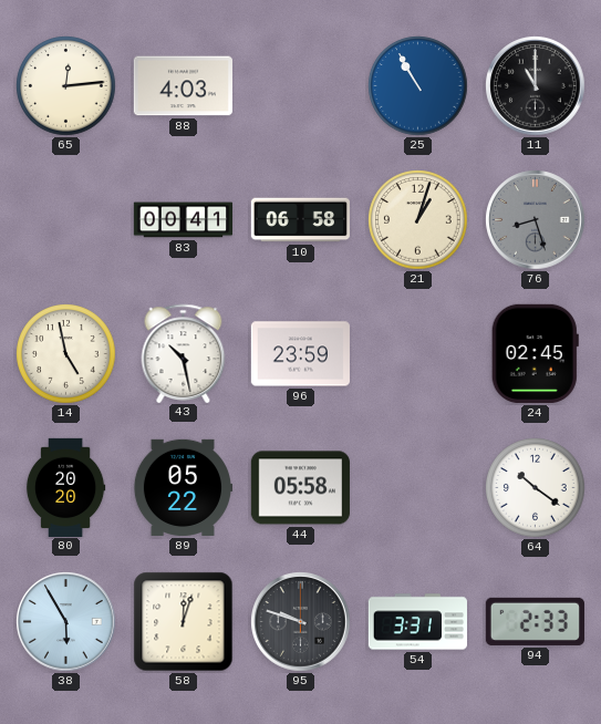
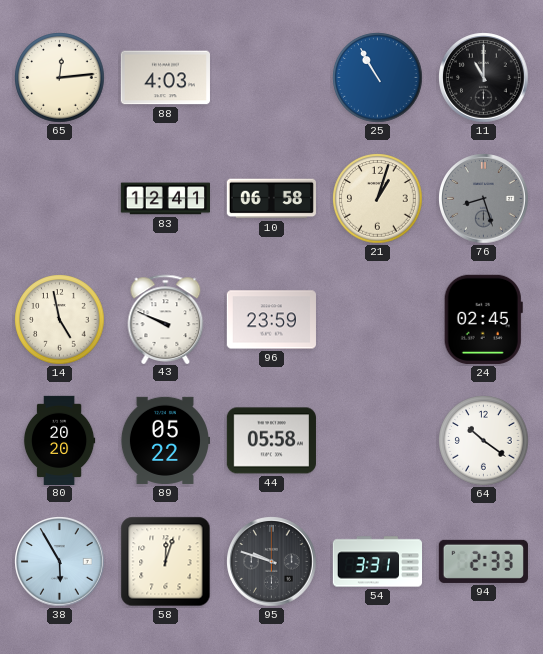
83: 00:41 -> 12:41
43: 10:28 -> 9:49
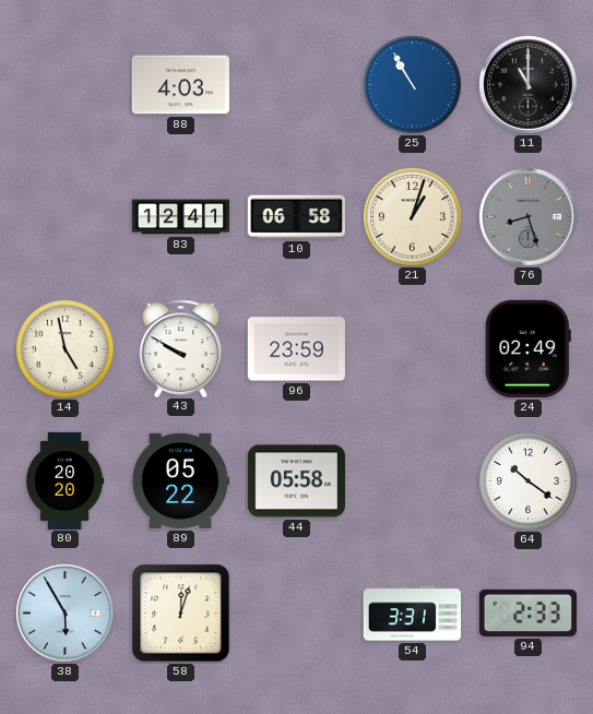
65: 12:14 -> none
43: 9:49 -> 9:50
24: 02:45 -> 02:49
95: 9:48 -> none
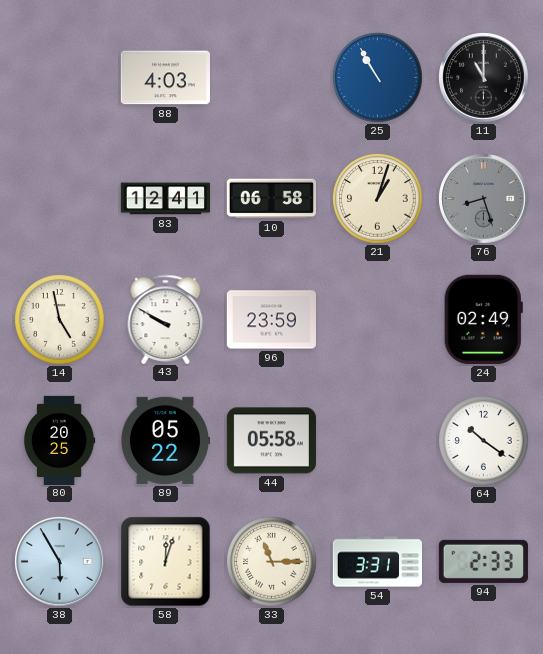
80: 20:20 -> 20:25
33: none -> 11:15
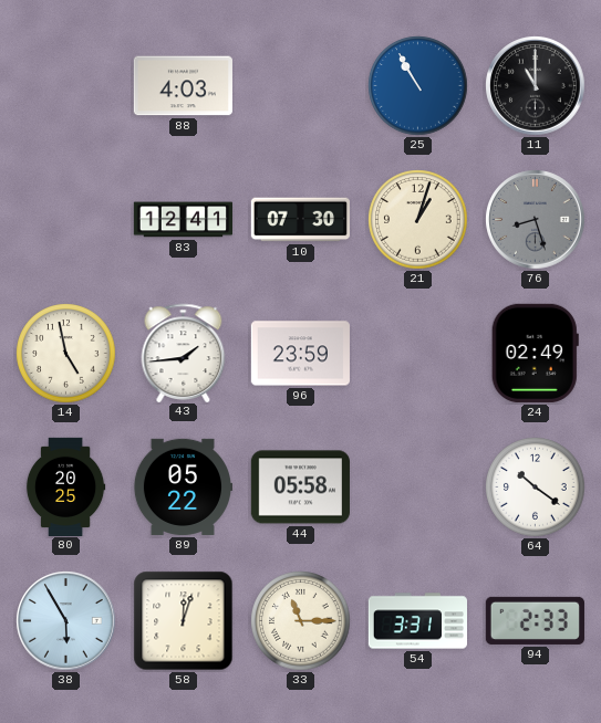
10: 06:58 -> 07:30
43: 9:50 -> 1:44
